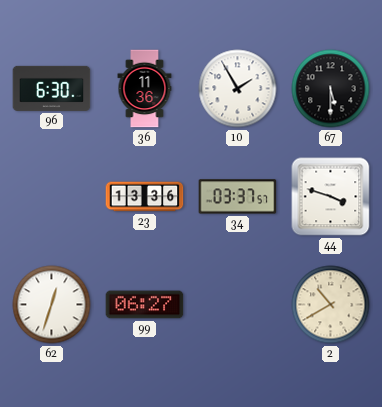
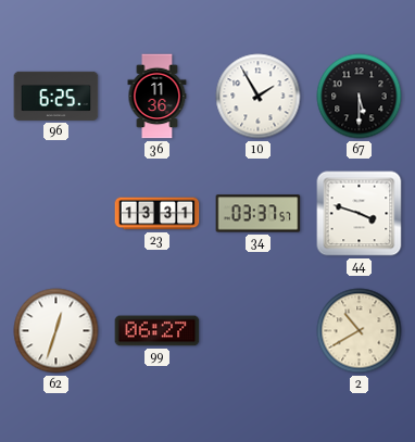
96: 6:30 -> 6:25
23: 13:36 -> 13:31
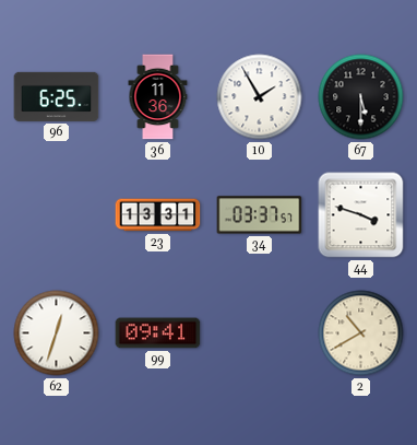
99: 06:27 -> 09:41
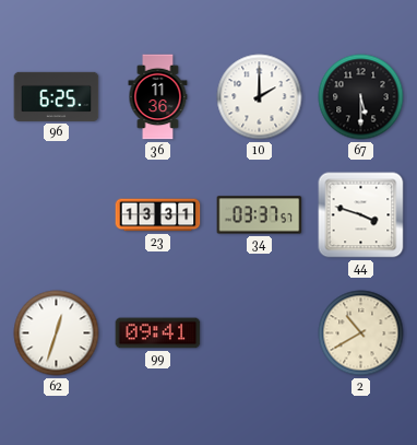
10: 1:55 -> 2:00
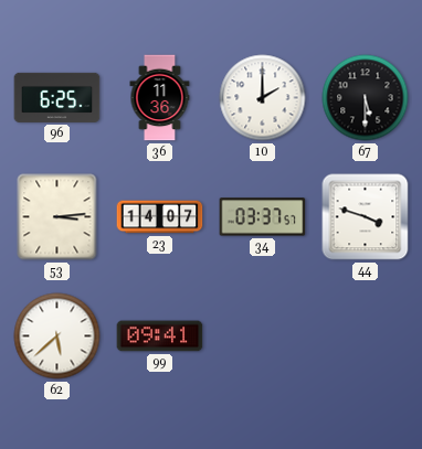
53: none -> 3:14
23: 13:31 -> 14:07
62: 12:33 -> 5:38
2: 10:40 -> none
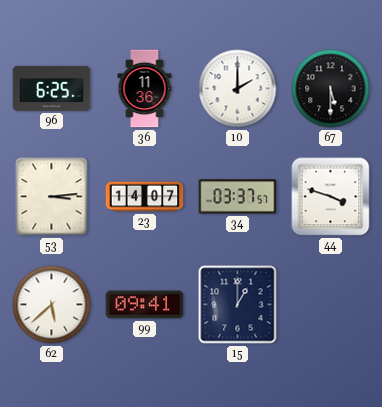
15: none -> 1:00
